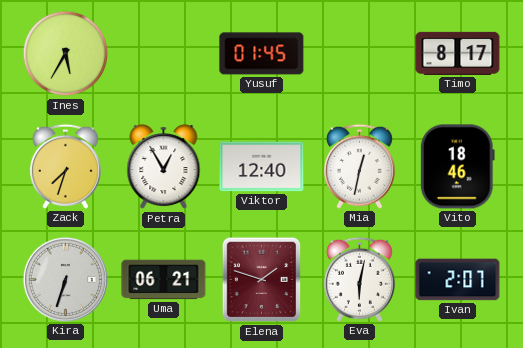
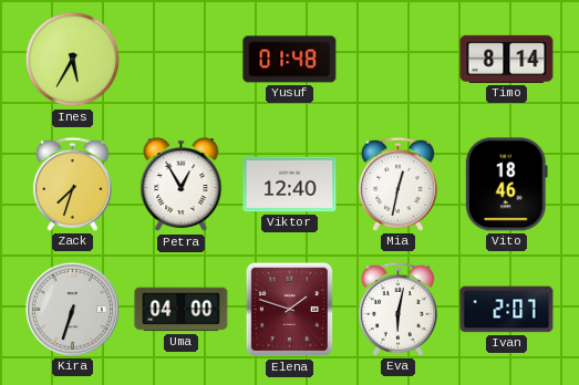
Yusuf: 01:45 -> 01:48
Timo: 8:17 -> 8:14
Uma: 06:21 -> 04:00
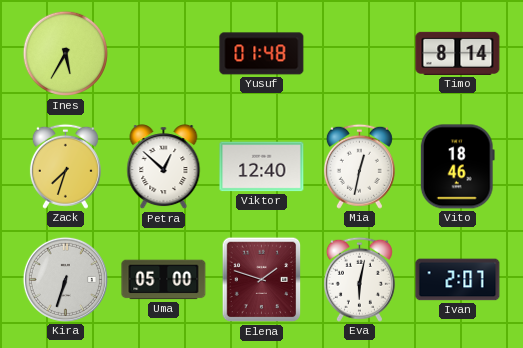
Petra: 12:55 -> 12:52
Uma: 04:00 -> 05:00
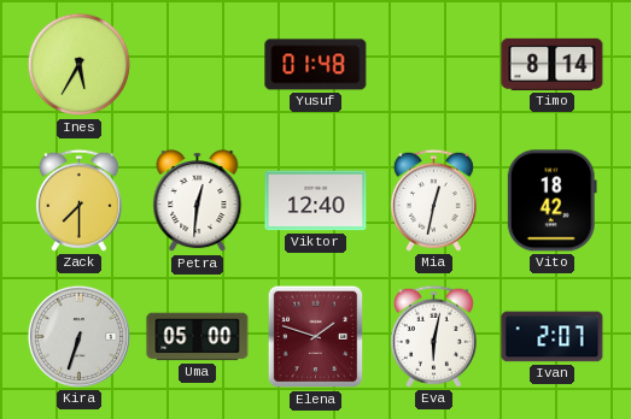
Zack: 7:33 -> 7:30
Petra: 12:52 -> 12:31
Vito: 18:46 -> 18:42
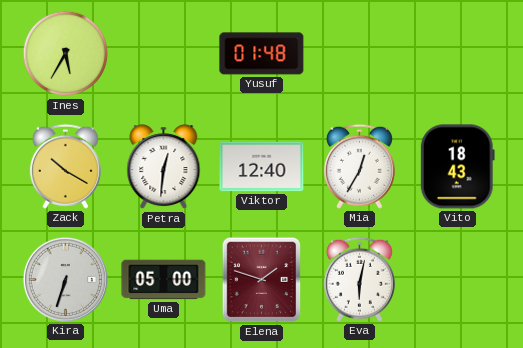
Timo: 8:14 -> none
Zack: 7:30 -> 10:20
Mia: 12:32 -> 12:35
Vito: 18:42 -> 18:43
Ivan: 2:07 -> none
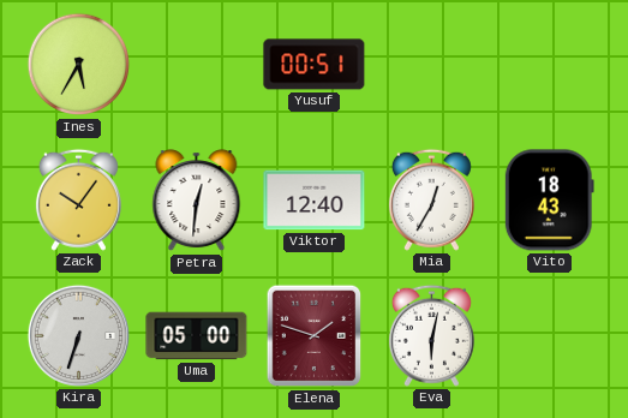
Yusuf: 01:48 -> 00:51
Zack: 10:20 -> 10:06
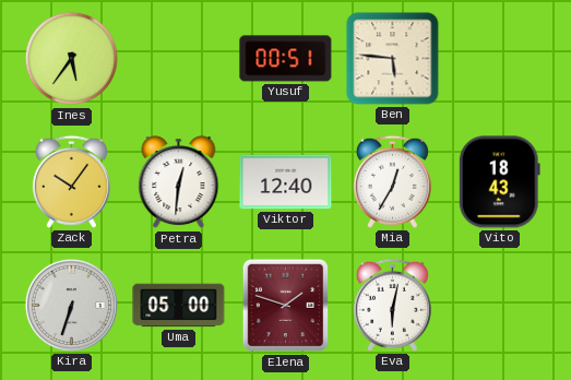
Ines: 5:35 -> 5:36
Ben: none -> 5:46
